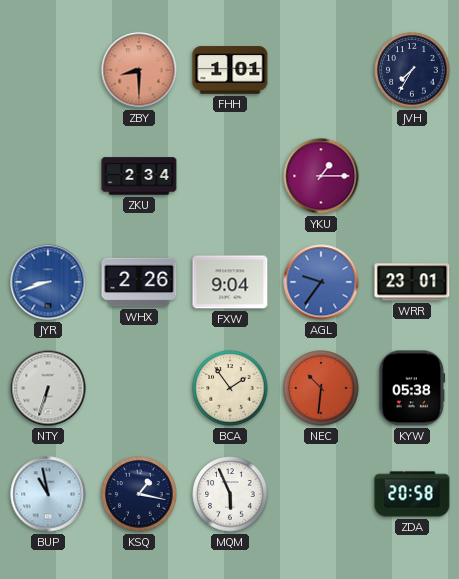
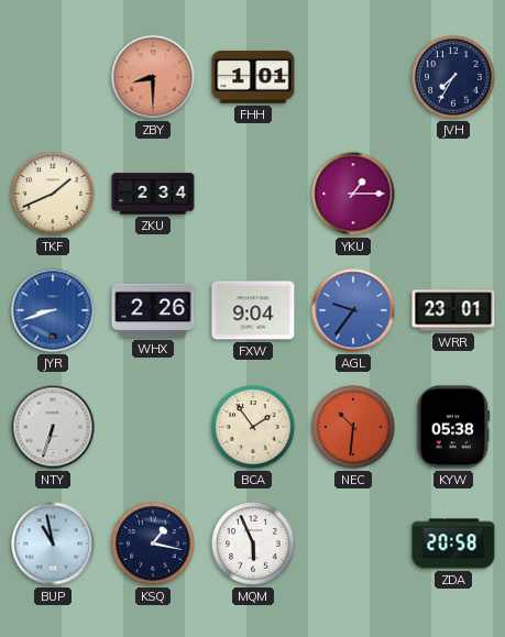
TKF: none -> 1:41
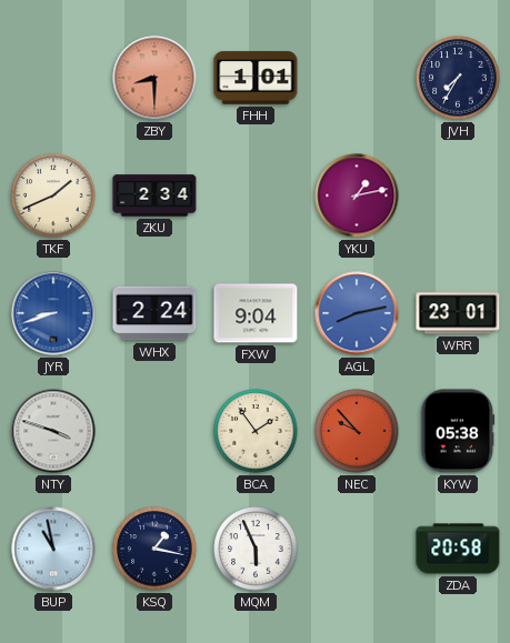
YKU: 1:15 -> 1:13
WHX: 2:26 -> 2:24
AGL: 9:36 -> 8:13
NTY: 6:33 -> 3:48
NEC: 10:31 -> 9:53
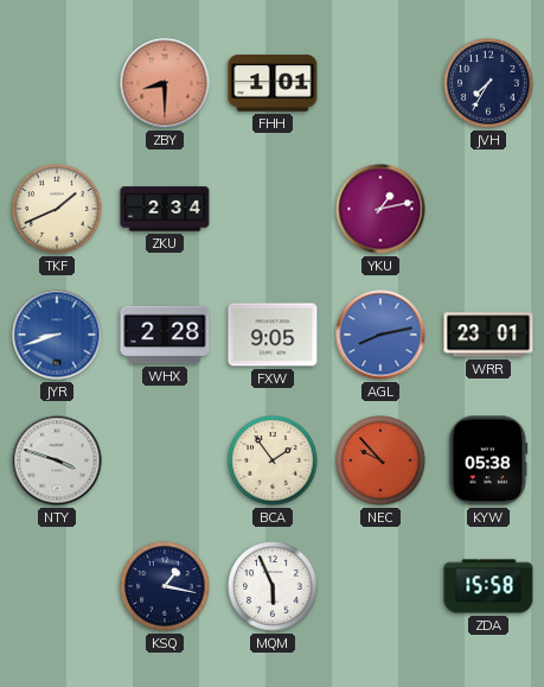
WHX: 2:24 -> 2:28
FXW: 9:04 -> 9:05
BUP: 10:58 -> none
ZDA: 20:58 -> 15:58
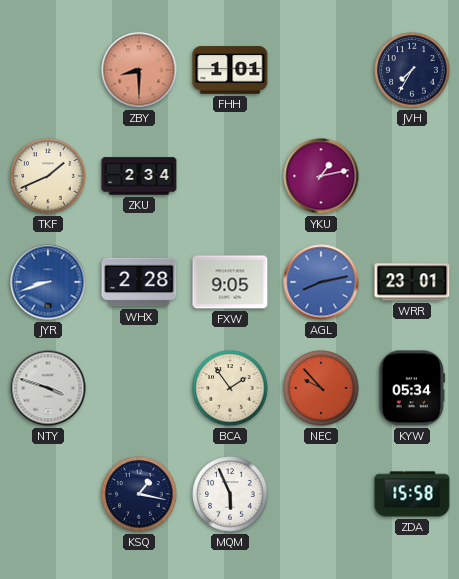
KYW: 05:38 -> 05:34
